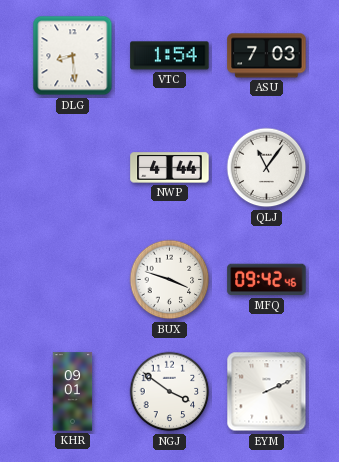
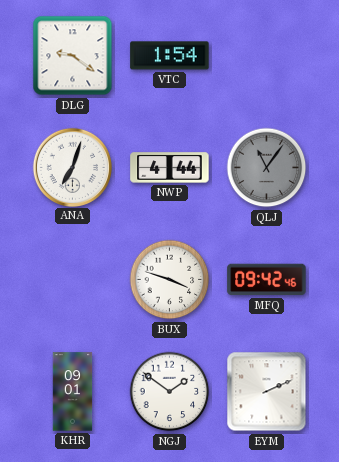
DLG: 8:29 -> 9:21
ASU: 7:03 -> none
ANA: none -> 7:03
QLJ dial: white -> grey
NGJ: 3:51 -> 1:51
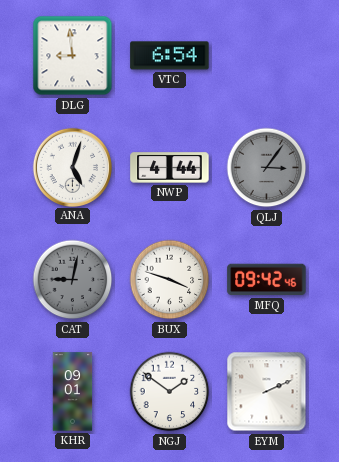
DLG: 9:21 -> 8:59
VTC: 1:54 -> 6:54
ANA: 7:03 -> 5:03
QLJ: 11:06 -> 3:06
CAT: none -> 9:02
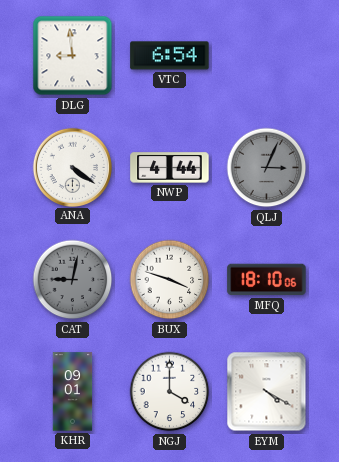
ANA: 5:03 -> 4:21
QLJ: 3:06 -> 3:04
MFQ: 09:42 -> 18:10
NGJ: 1:51 -> 4:00
EYM: 2:11 -> 4:20
